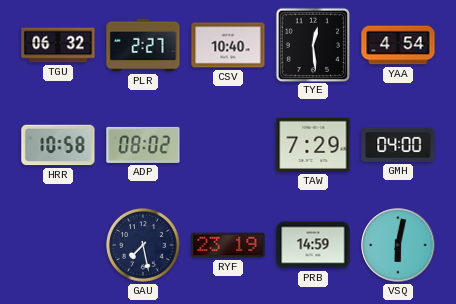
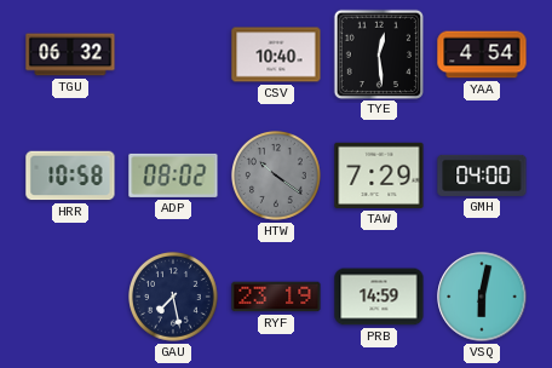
PLR: 2:27 -> none
HTW: none -> 10:21
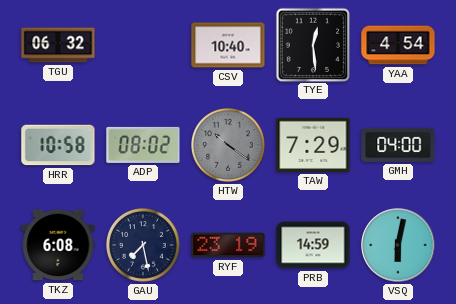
TKZ: none -> 6:08
